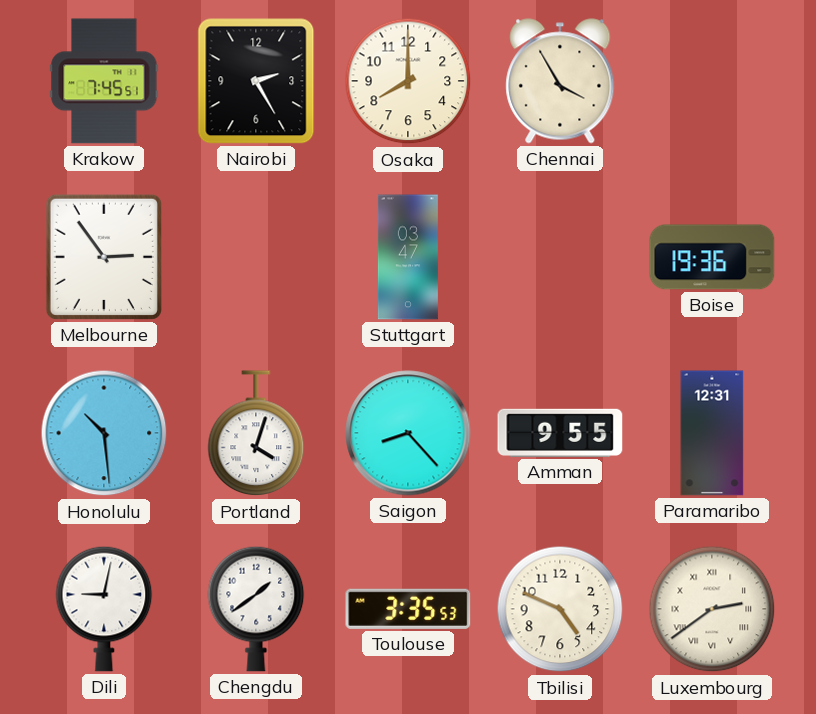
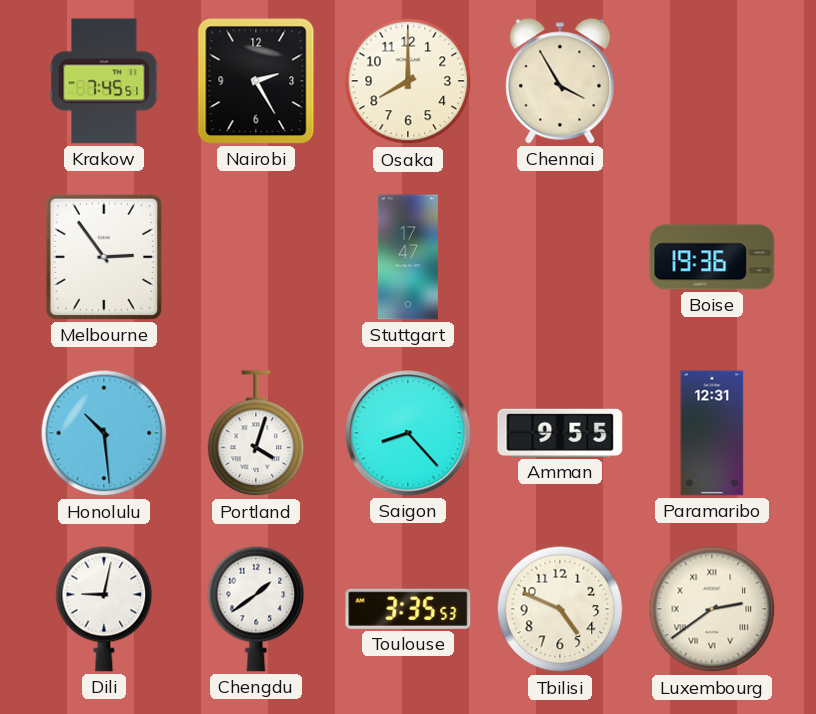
Stuttgart: 03:47 -> 17:47
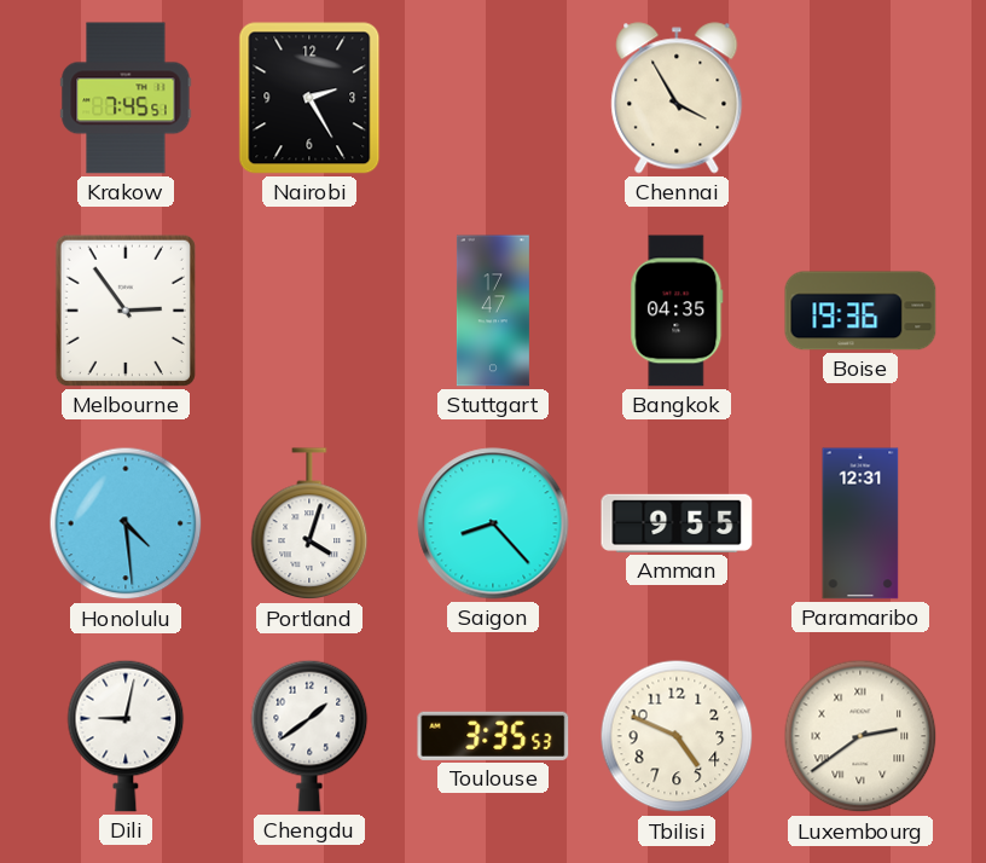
Osaka: 8:00 -> none
Bangkok: none -> 04:35
Honolulu: 10:29 -> 4:29
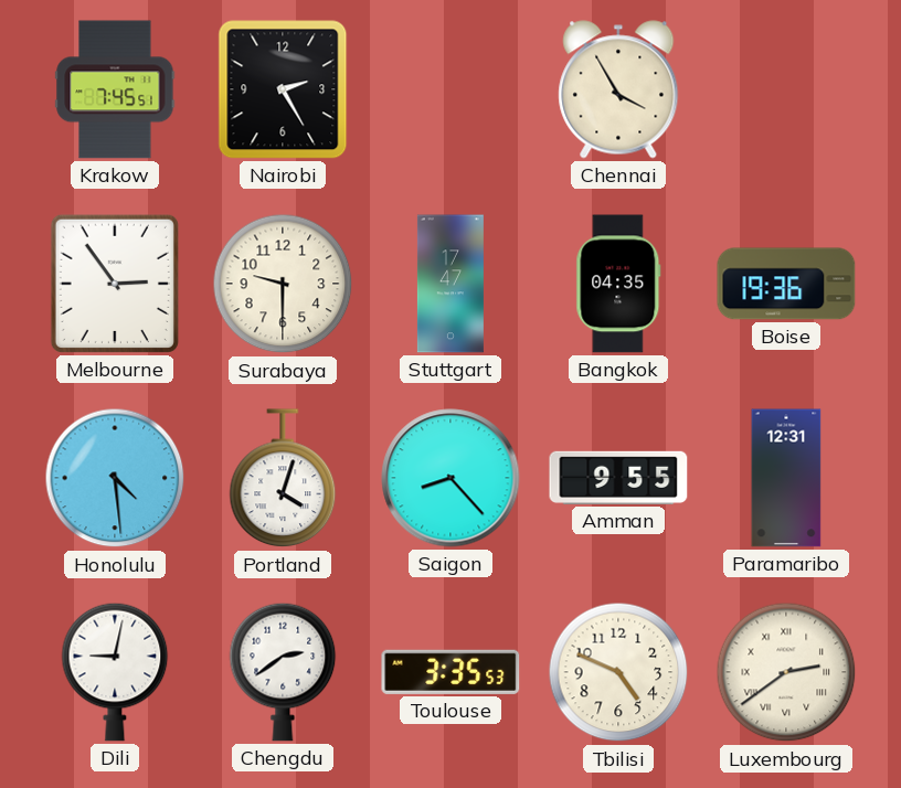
Surabaya: none -> 9:30
Chengdu: 1:39 -> 2:39
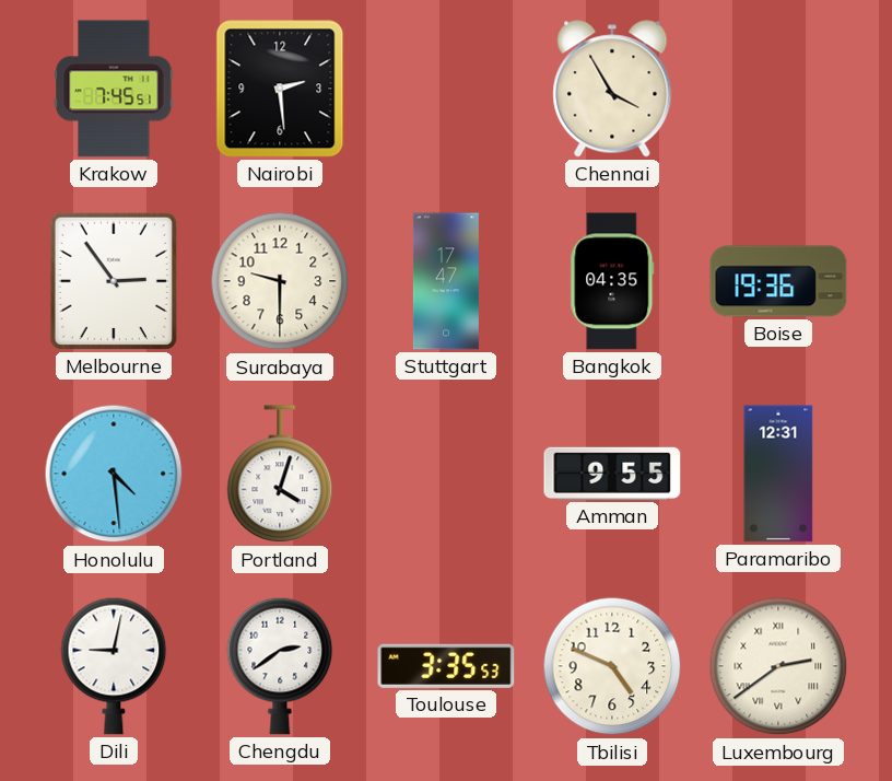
Nairobi: 2:25 -> 2:29
Saigon: 8:23 -> none
